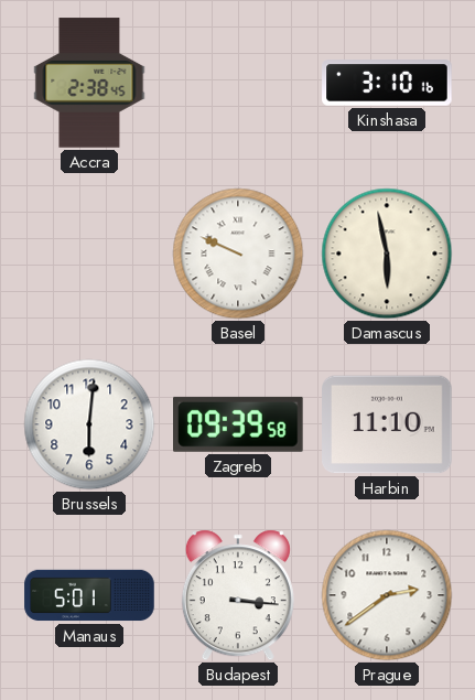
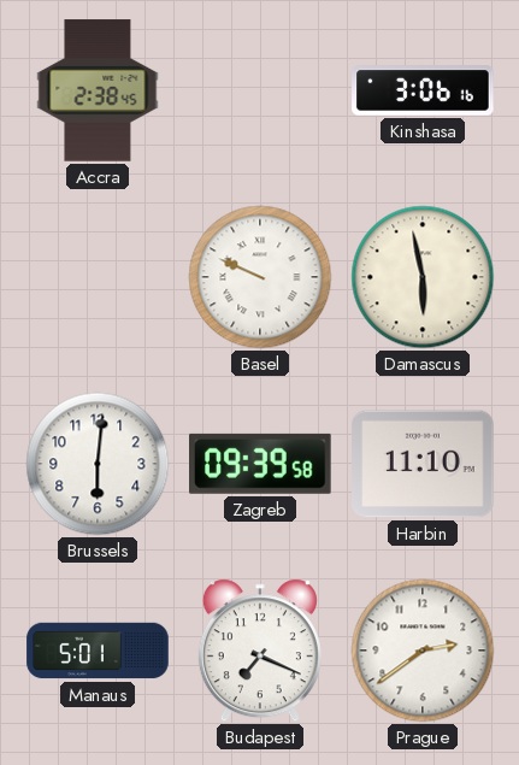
Kinshasa: 3:10 -> 3:06
Budapest: 3:16 -> 7:19
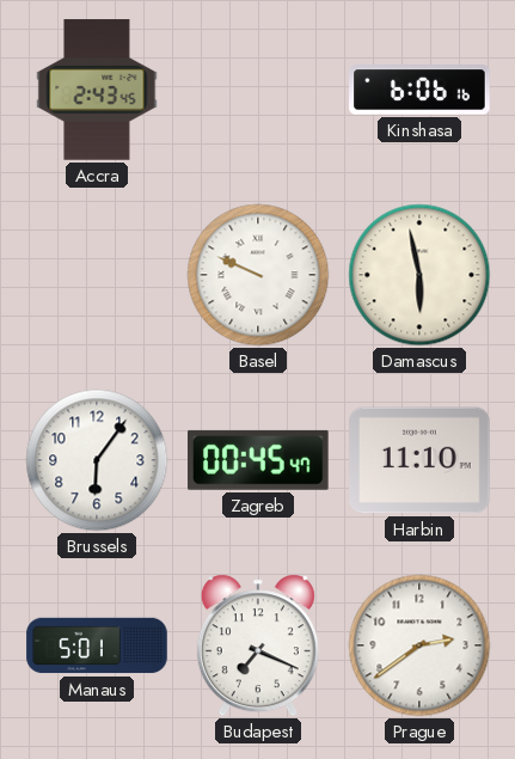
Accra: 2:38 -> 2:43
Kinshasa: 3:06 -> 6:06
Brussels: 6:01 -> 6:06
Zagreb: 09:39 -> 00:45
